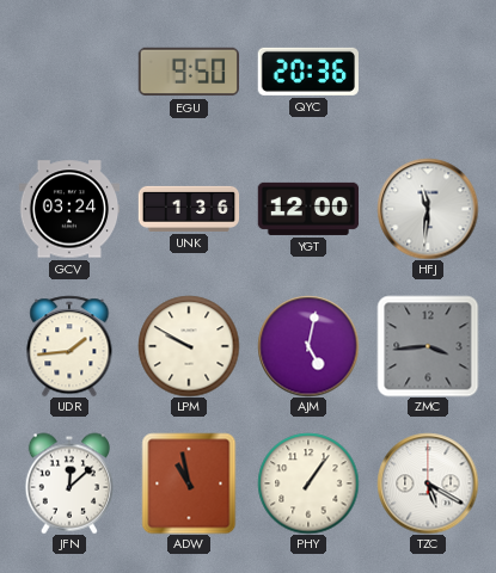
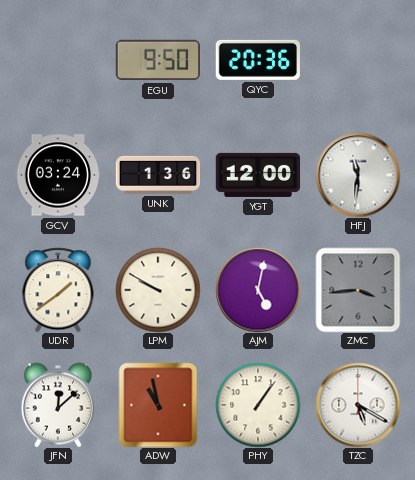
UDR: 1:44 -> 1:39
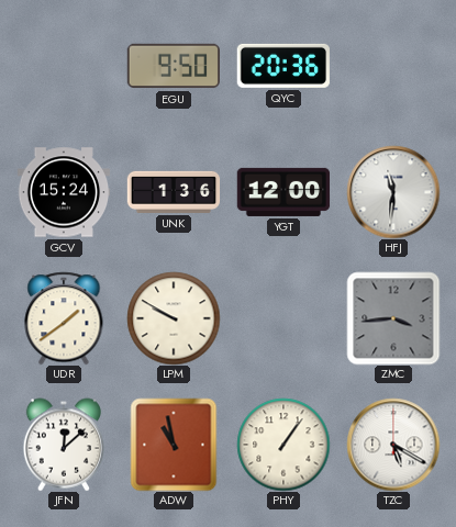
GCV: 03:24 -> 15:24
AJM: 5:02 -> none
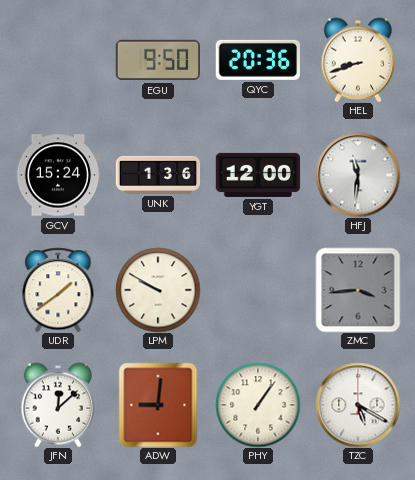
HEL: none -> 8:42
ADW: 10:58 -> 9:01
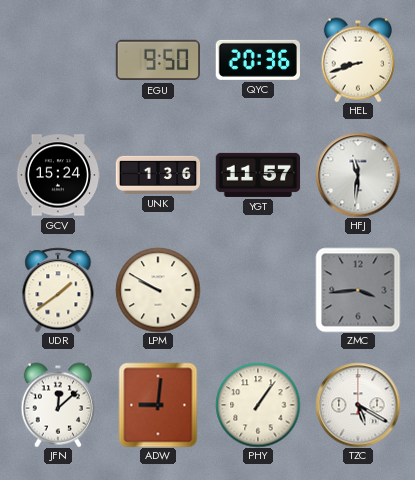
YGT: 12:00 -> 11:57
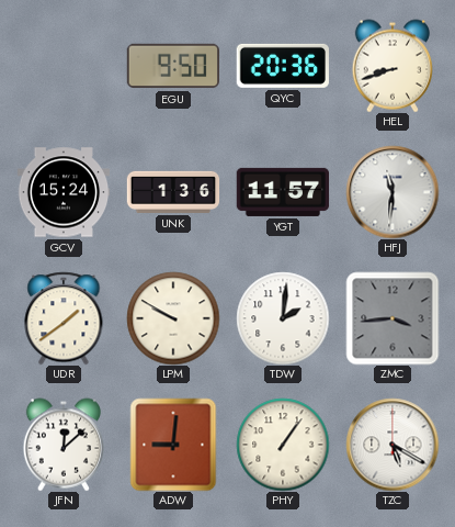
TDW: none -> 2:01
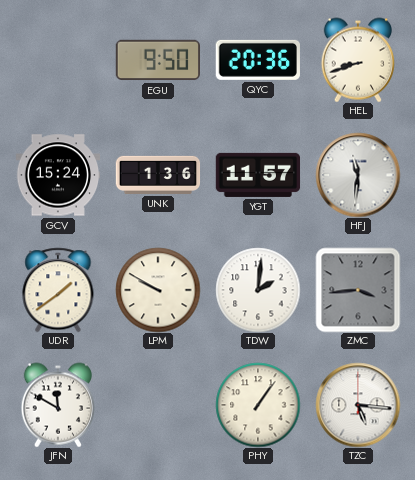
JFN: 12:08 -> 11:50
ADW: 9:01 -> none
TZC: 5:20 -> 5:16
